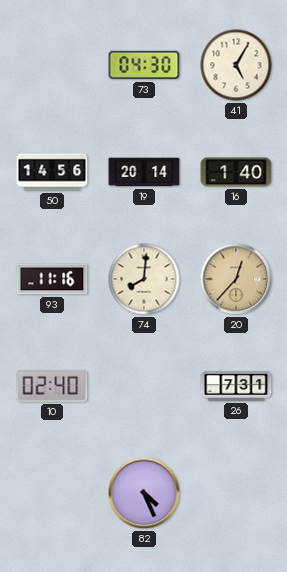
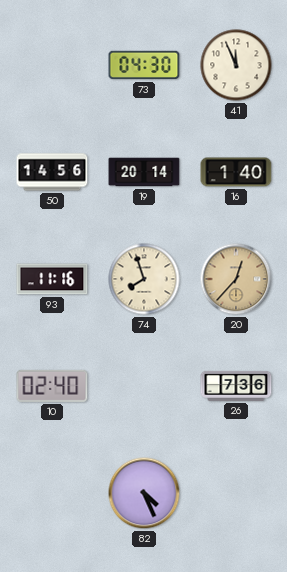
41: 5:05 -> 11:56
74: 8:01 -> 7:57
26: 7:31 -> 7:36
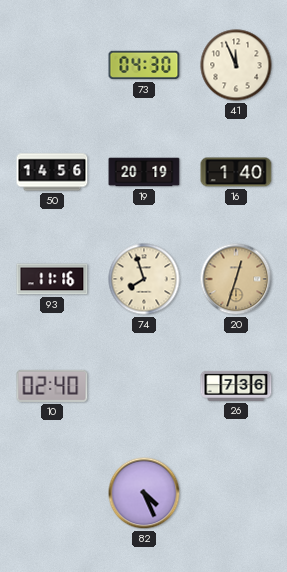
19: 20:14 -> 20:19
20: 12:37 -> 12:33
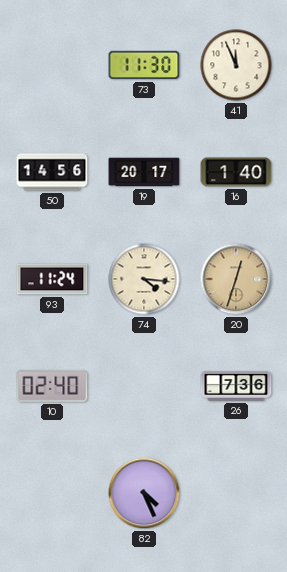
73: 04:30 -> 11:30
19: 20:19 -> 20:17
93: 11:16 -> 11:24
74: 7:57 -> 4:16
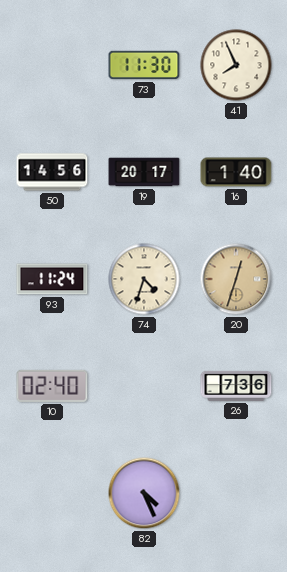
41: 11:56 -> 7:56
74: 4:16 -> 4:33
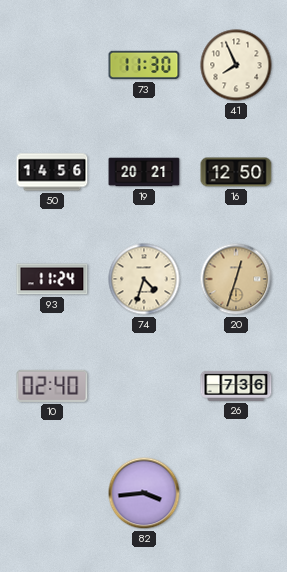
19: 20:17 -> 20:21
16: 1:40 -> 12:50
82: 4:26 -> 3:44
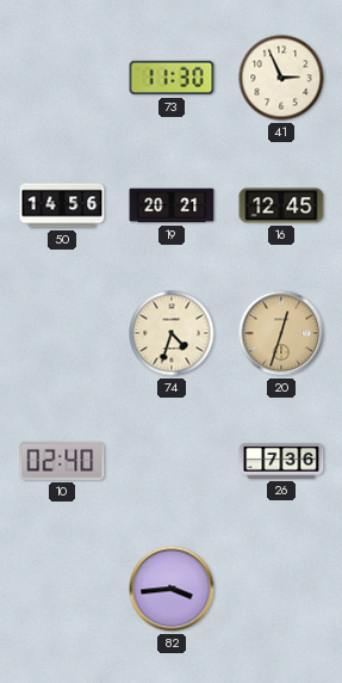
41: 7:56 -> 2:56
16: 12:50 -> 12:45
93: 11:24 -> none
